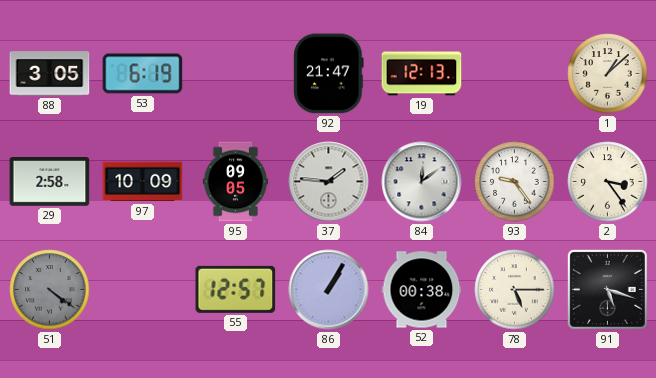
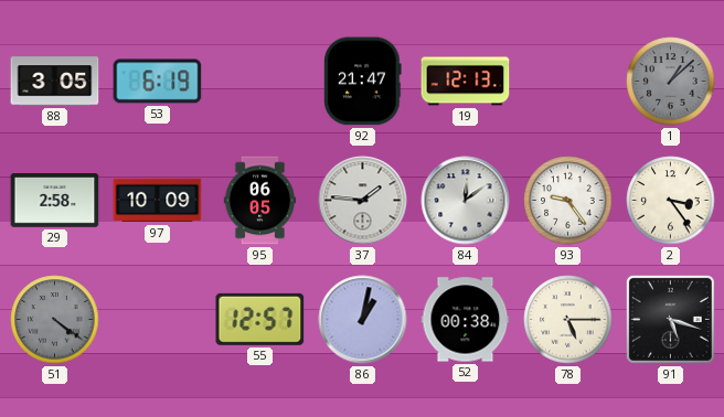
1 dial: cream -> grey
95: 09:05 -> 06:05
86: 1:05 -> 1:02
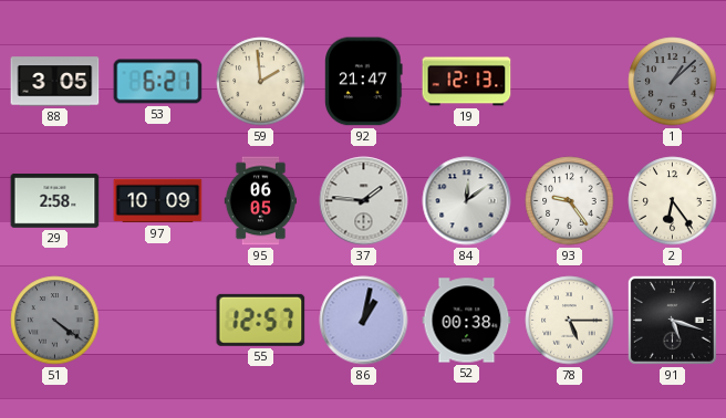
53: 6:19 -> 6:21
59: none -> 1:59
2: 3:24 -> 6:24
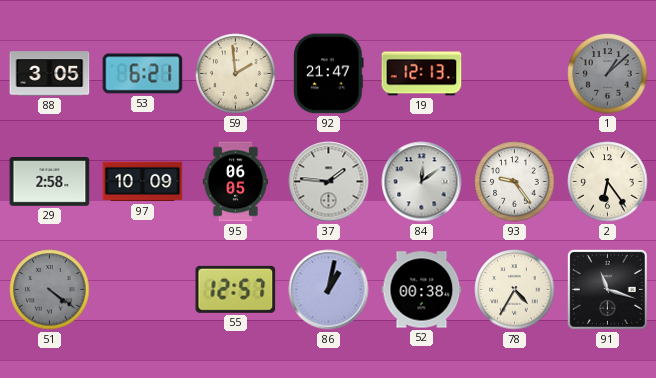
78: 5:15 -> 4:35
91: 5:18 -> 11:18
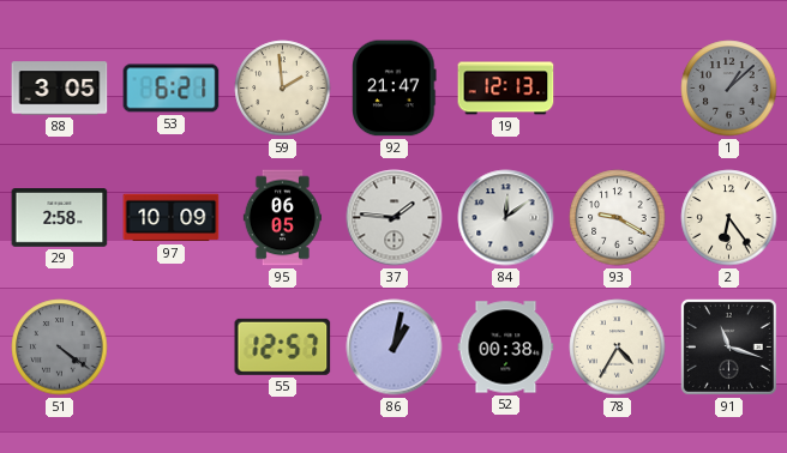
93: 9:24 -> 9:20
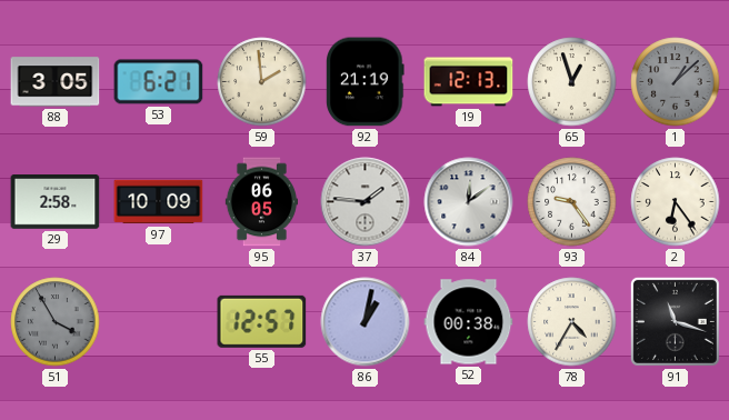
92: 21:47 -> 21:19
65: none -> 12:57
93: 9:20 -> 9:24
51: 4:21 -> 3:55
